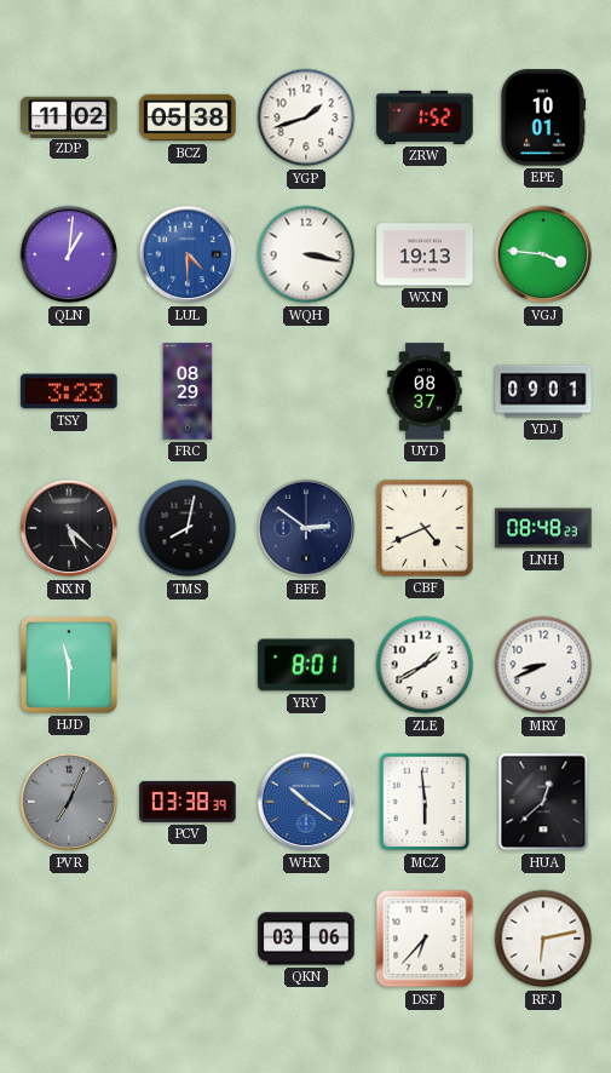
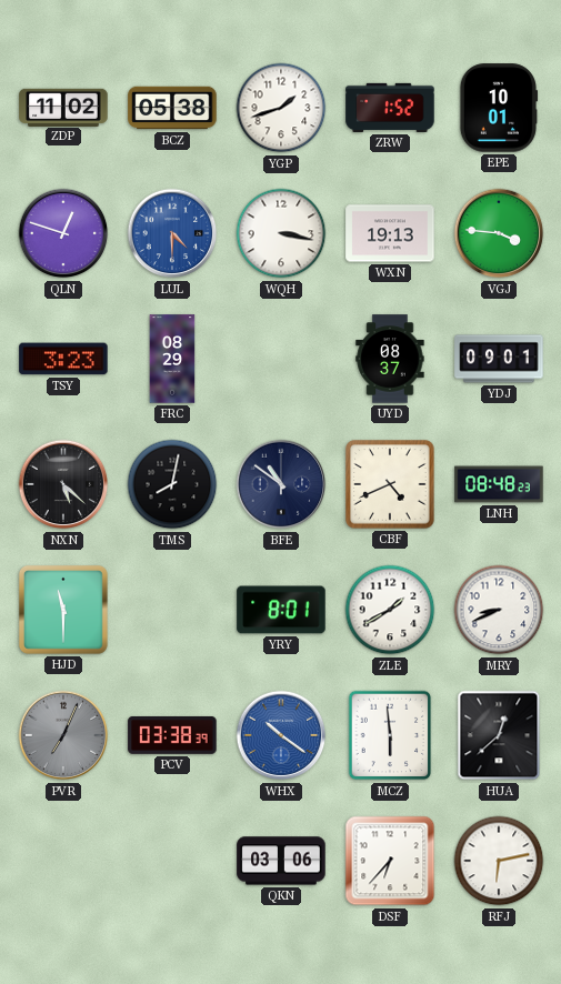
QLN: 1:01 -> 12:48
BFE: 2:51 -> 10:51
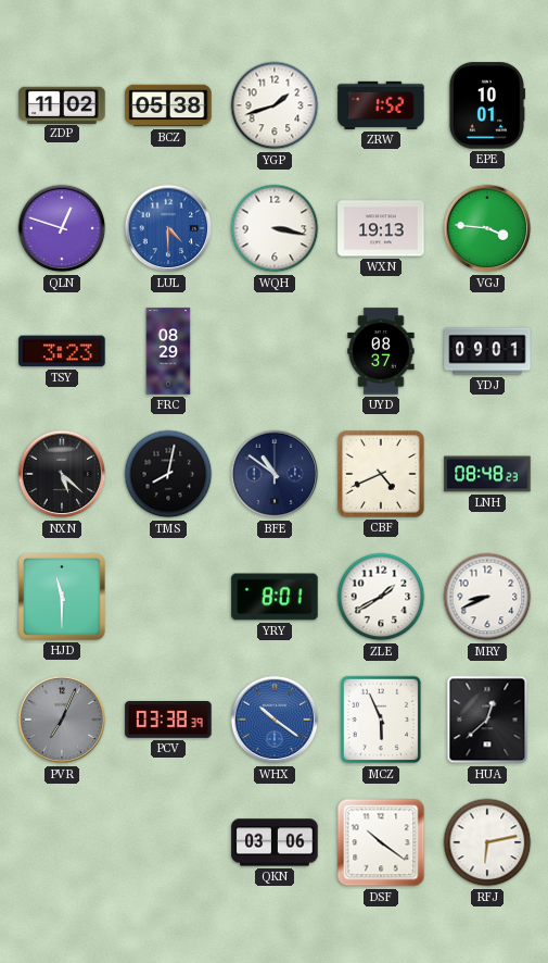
MCZ: 5:59 -> 5:56
DSF: 6:37 -> 10:21
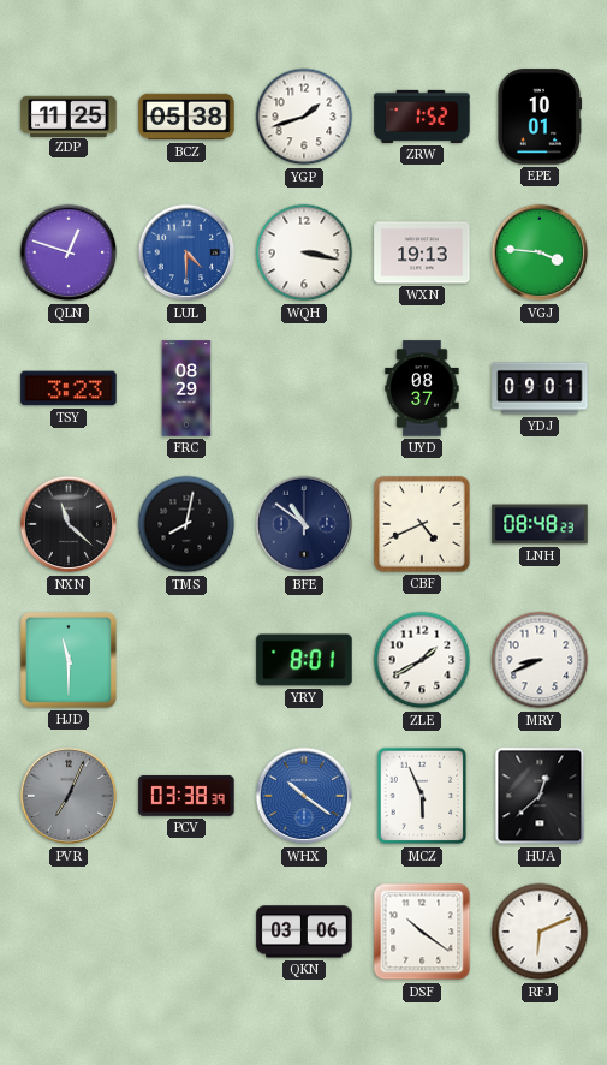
ZDP: 11:02 -> 11:25
NXN: 5:22 -> 11:22
RFJ: 6:13 -> 6:11
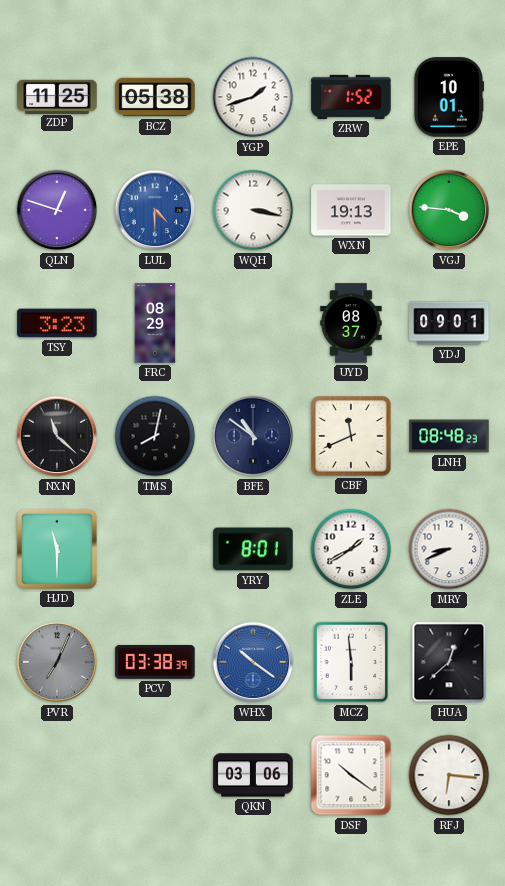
CBF: 4:41 -> 11:41
MCZ: 5:56 -> 5:59
RFJ: 6:11 -> 6:16
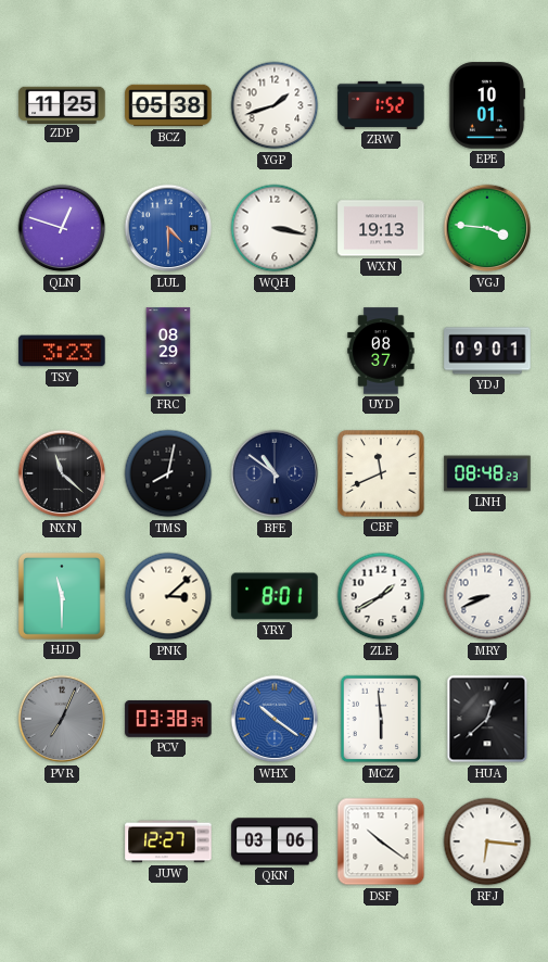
PNK: none -> 3:08
JUW: none -> 12:27
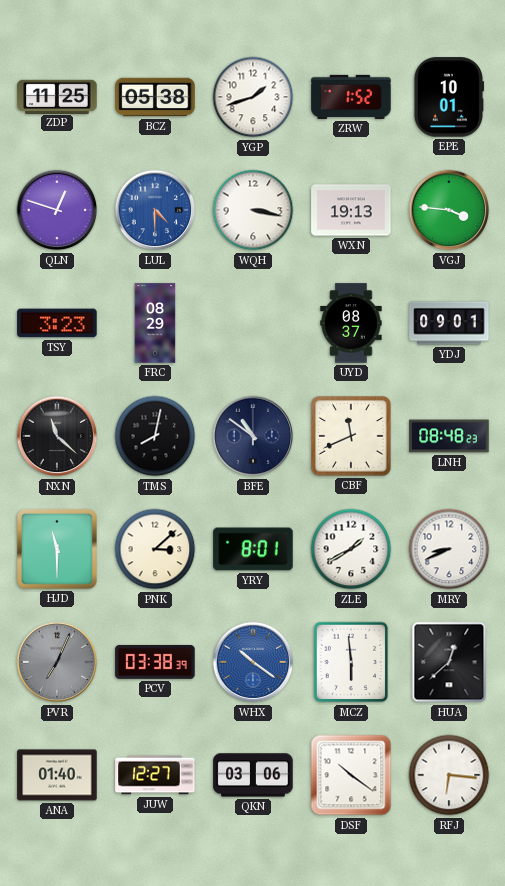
ANA: none -> 01:40
